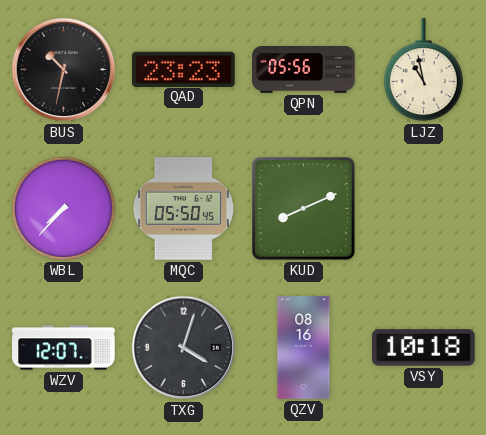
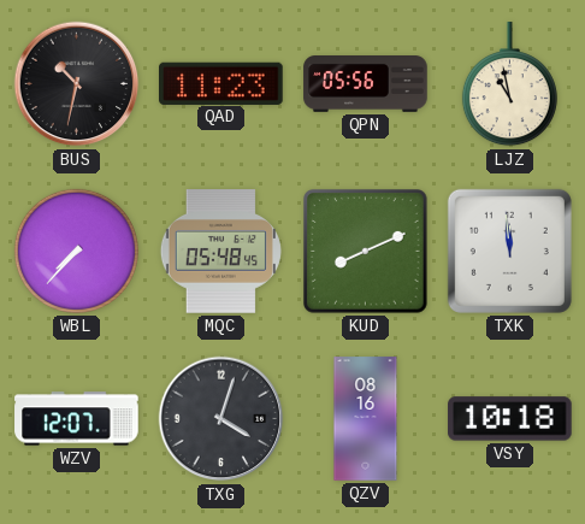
QAD: 23:23 -> 11:23
MQC: 05:50 -> 05:48
TXK: none -> 11:59
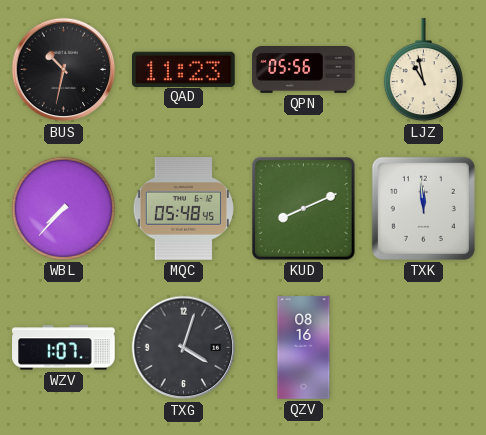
WZV: 12:07 -> 1:07
VSY: 10:18 -> none
